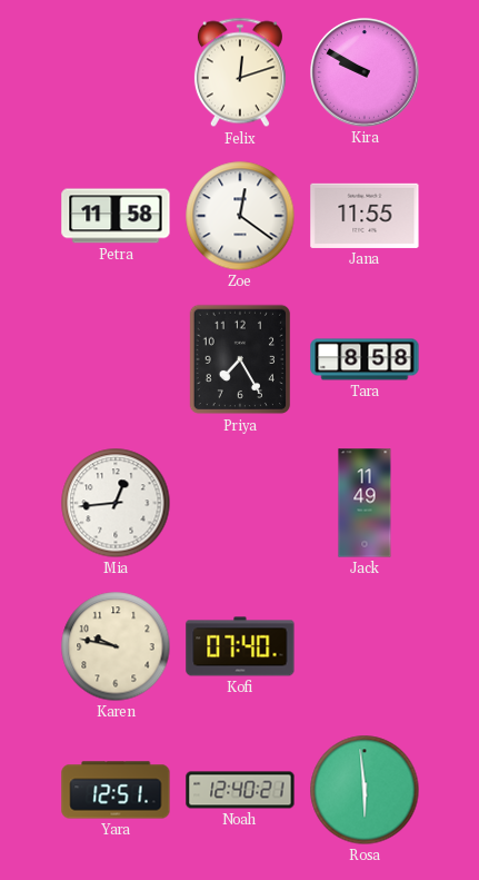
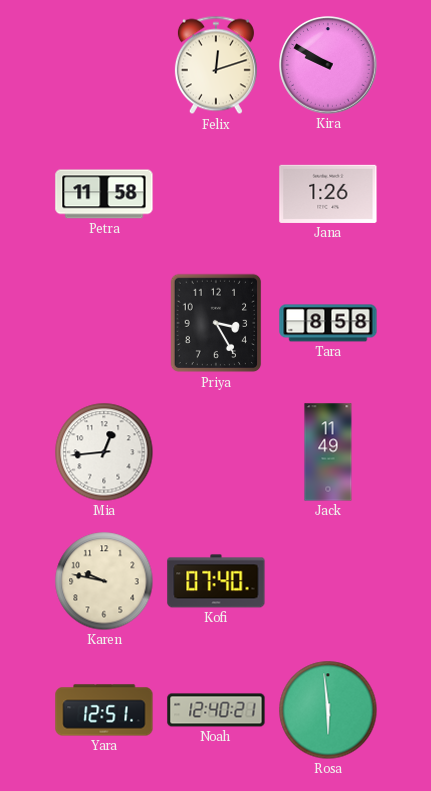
Zoe: 12:21 -> none
Jana: 11:55 -> 1:26
Priya: 7:25 -> 3:25
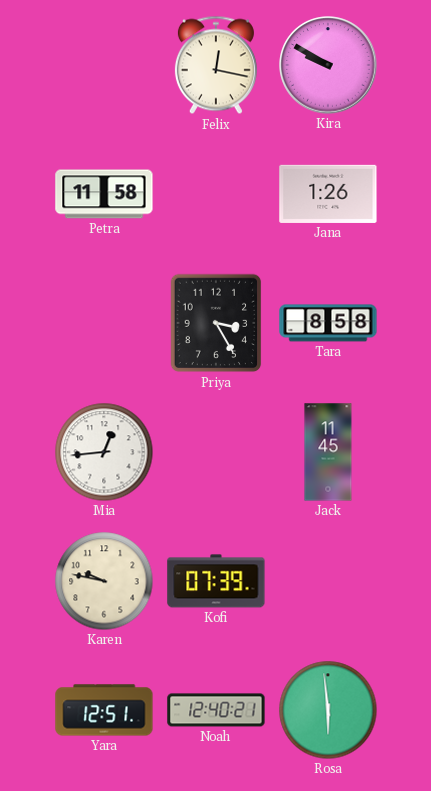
Felix: 12:12 -> 12:17
Jack: 11:49 -> 11:45
Kofi: 07:40 -> 07:39
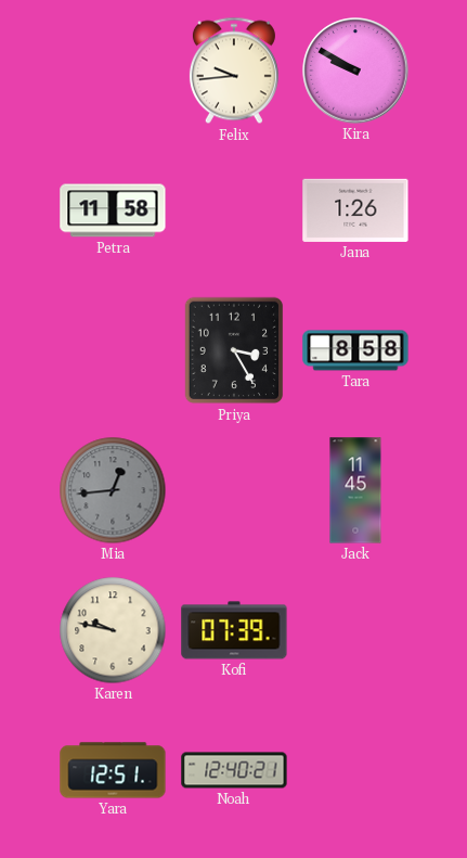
Felix: 12:17 -> 9:44
Mia dial: white -> grey
Rosa: 5:59 -> none
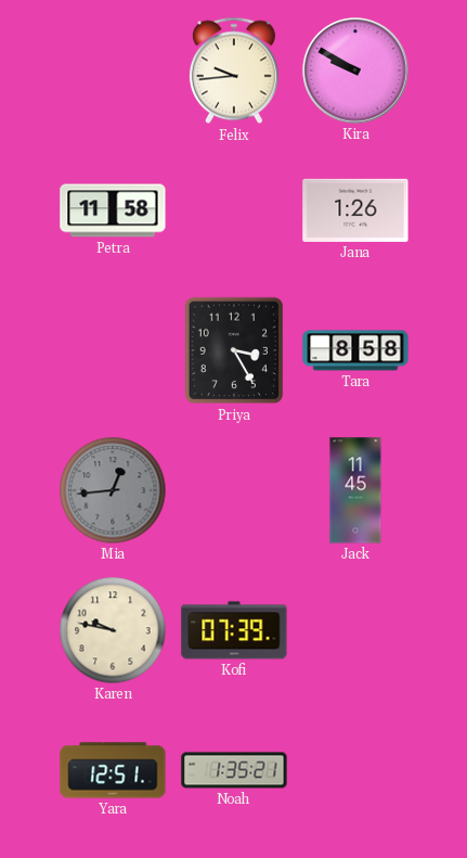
Noah: 12:40 -> 1:35
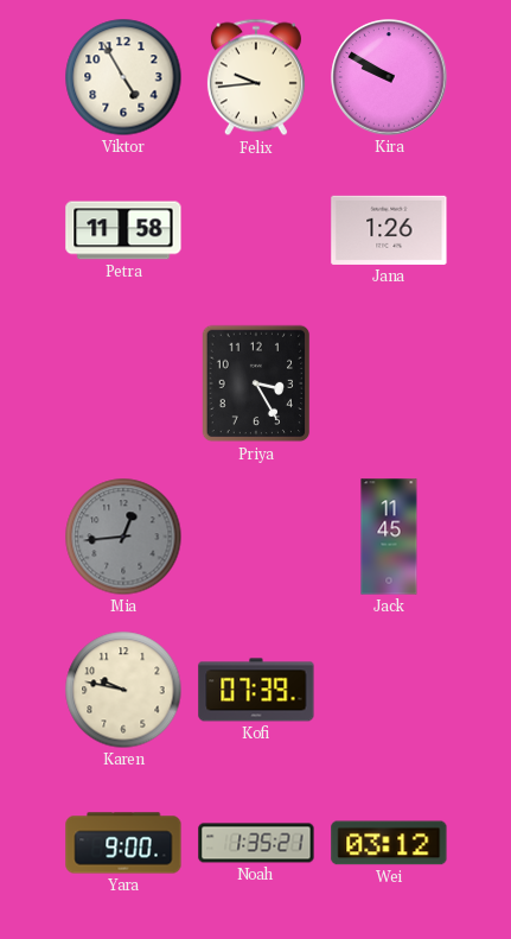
Viktor: none -> 4:55
Tara: 8:58 -> none
Yara: 12:51 -> 9:00
Wei: none -> 03:12
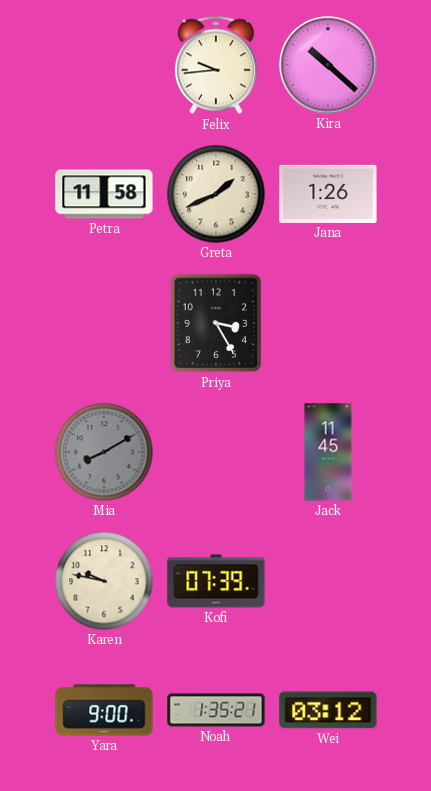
Viktor: 4:55 -> none
Kira: 9:50 -> 10:22
Greta: none -> 1:41
Mia: 12:44 -> 8:10
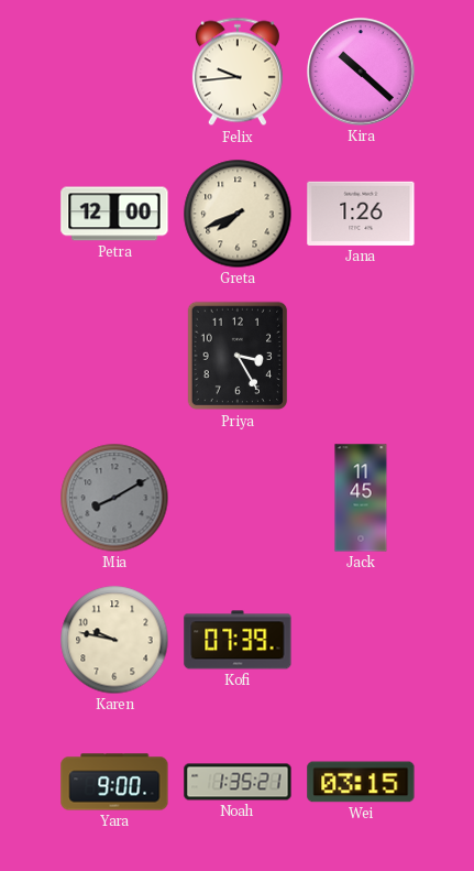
Petra: 11:58 -> 12:00
Greta: 1:41 -> 7:41
Wei: 03:12 -> 03:15
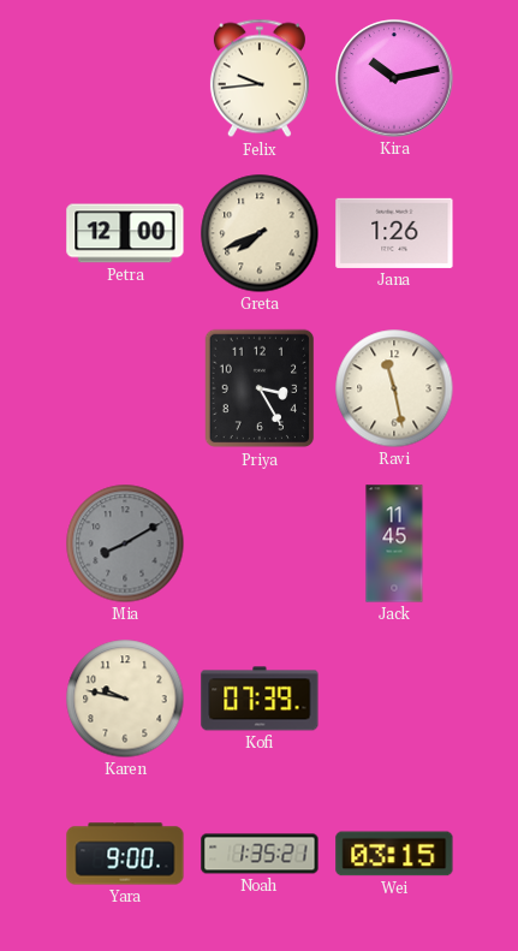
Kira: 10:22 -> 10:13
Ravi: none -> 11:28
